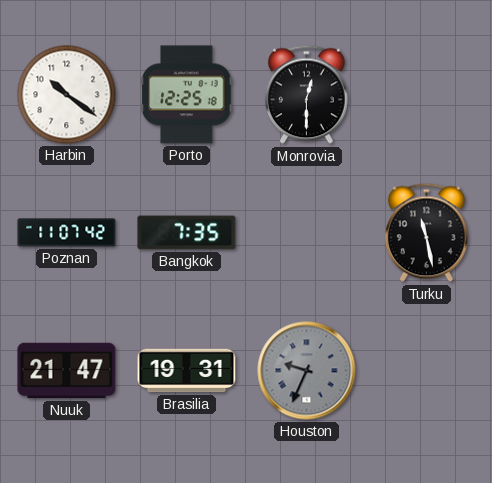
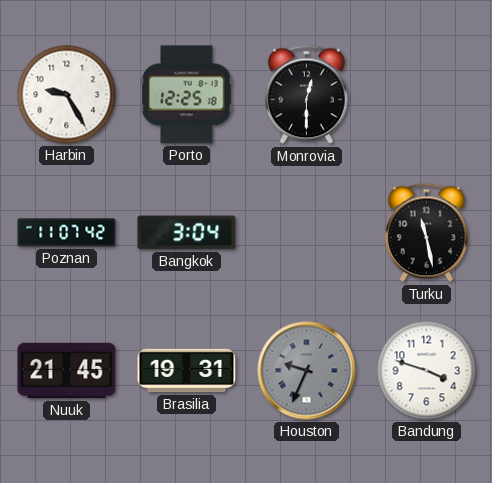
Harbin: 10:21 -> 9:25
Bangkok: 7:35 -> 3:04
Nuuk: 21:47 -> 21:45
Bandung: none -> 3:48
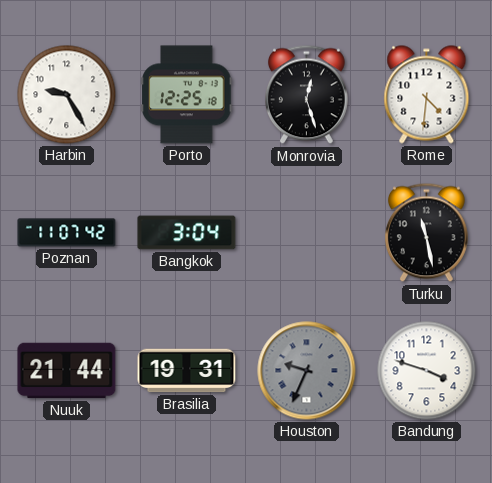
Monrovia: 12:30 -> 12:27
Rome: none -> 4:31
Nuuk: 21:45 -> 21:44
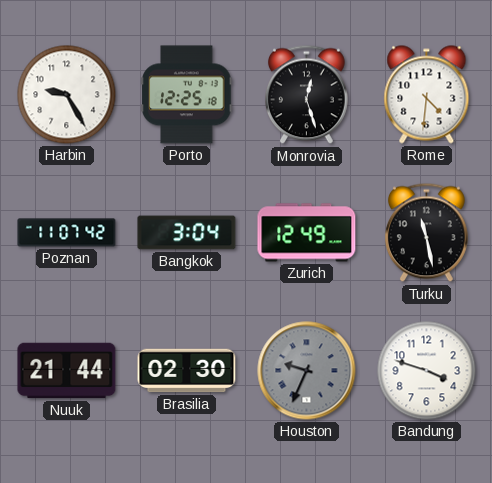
Zurich: none -> 12:49
Brasilia: 19:31 -> 02:30
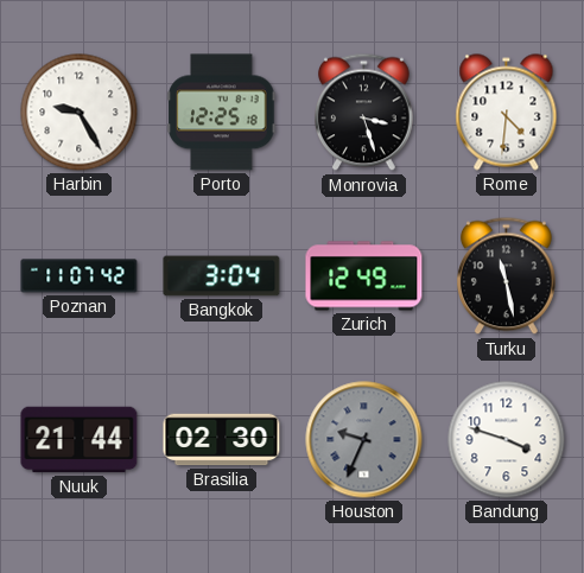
Monrovia: 12:27 -> 3:27
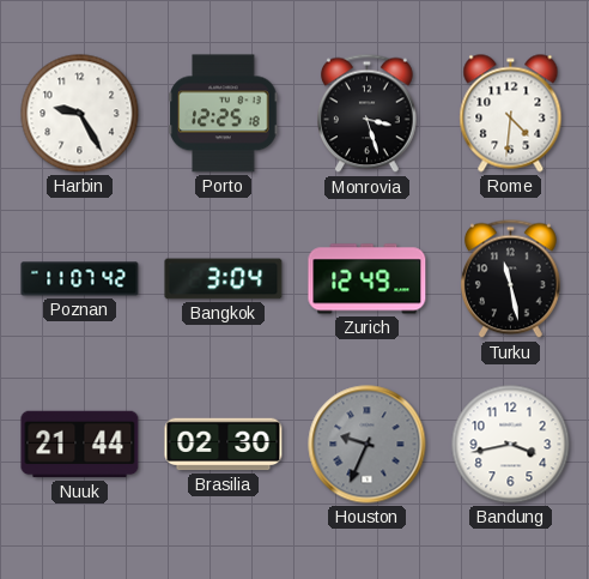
Bandung: 3:48 -> 3:43
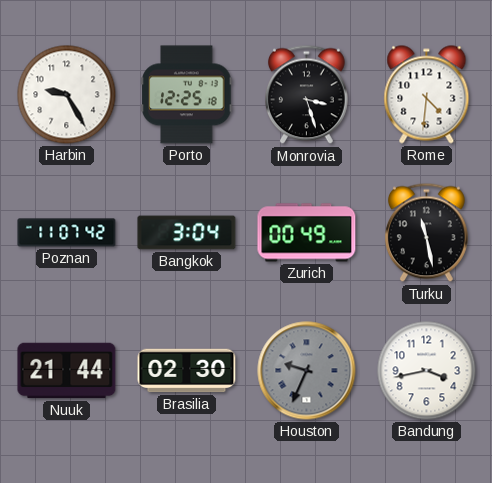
Zurich: 12:49 -> 00:49
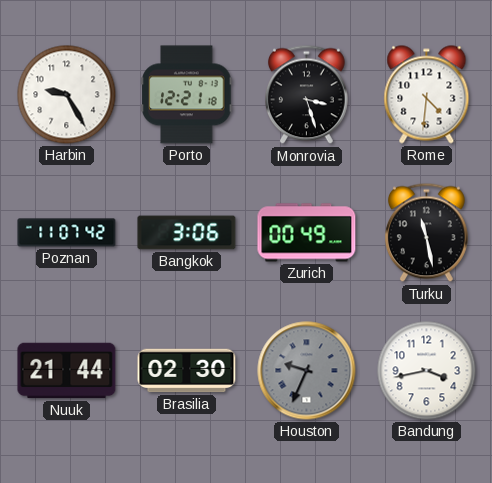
Porto: 12:25 -> 12:21
Bangkok: 3:04 -> 3:06
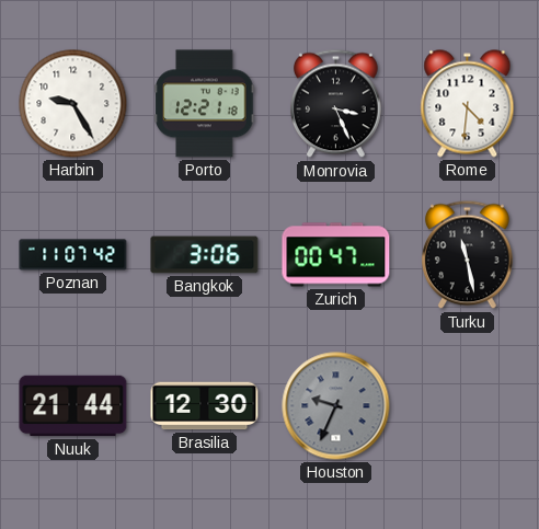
Monrovia: 3:27 -> 3:26
Zurich: 00:49 -> 00:47
Brasilia: 02:30 -> 12:30
Bandung: 3:43 -> none
